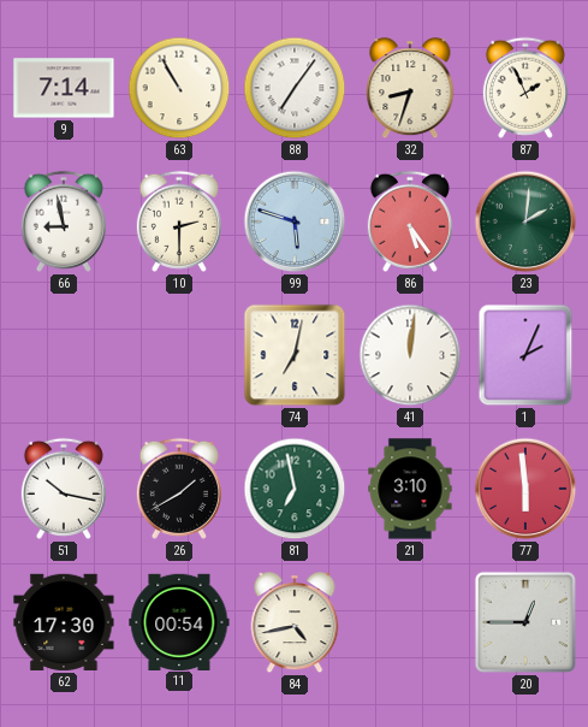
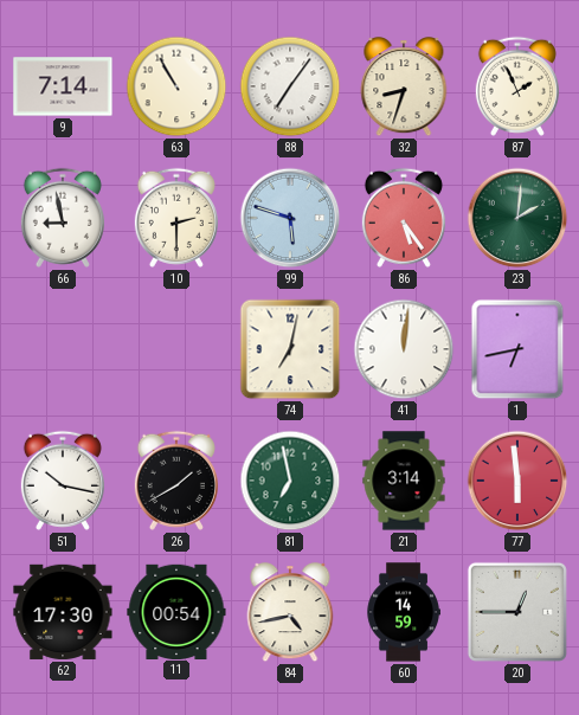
1: 2:04 -> 6:43
21: 3:10 -> 3:14
60: none -> 14:59
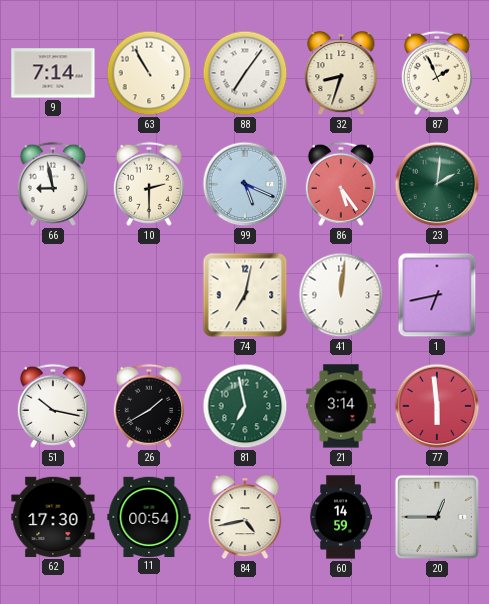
99: 5:48 -> 5:19
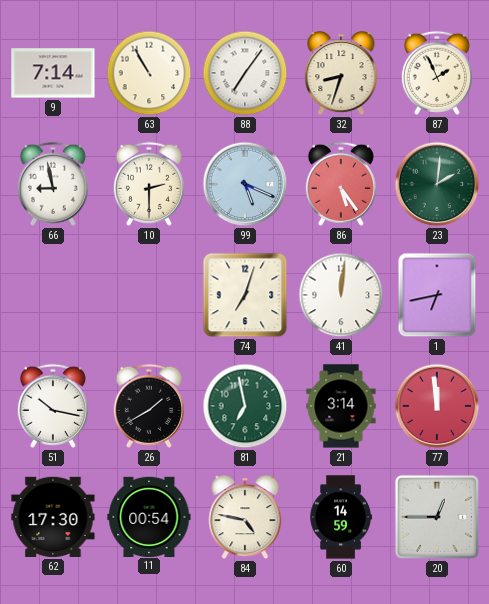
74: 7:02 -> 7:03
77: 5:59 -> 11:59
84: 4:43 -> 4:47
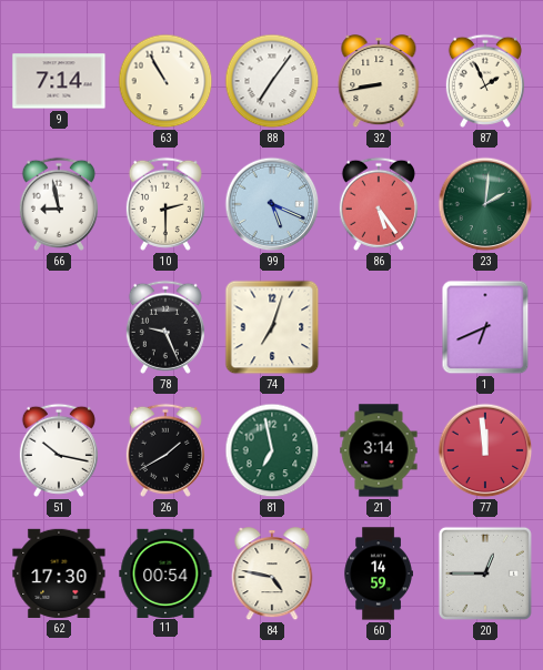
32: 8:33 -> 8:43
78: none -> 9:26
41: 12:01 -> none
1: 6:43 -> 6:41
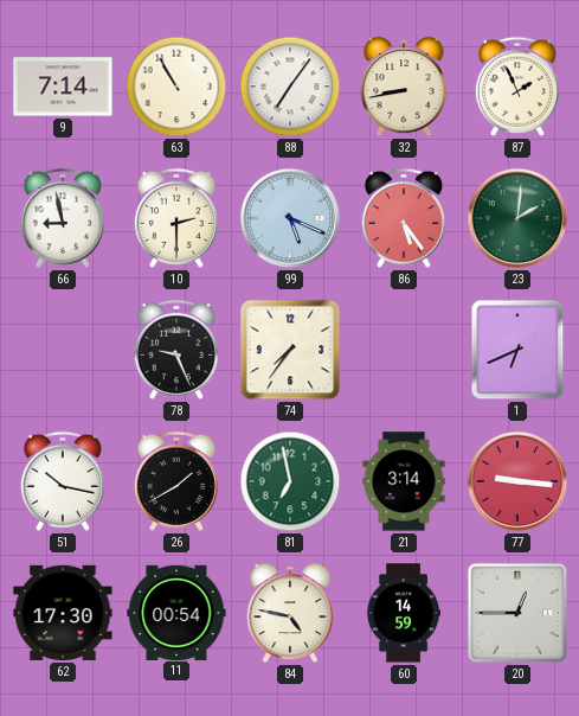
74: 7:03 -> 7:36
77: 11:59 -> 9:16
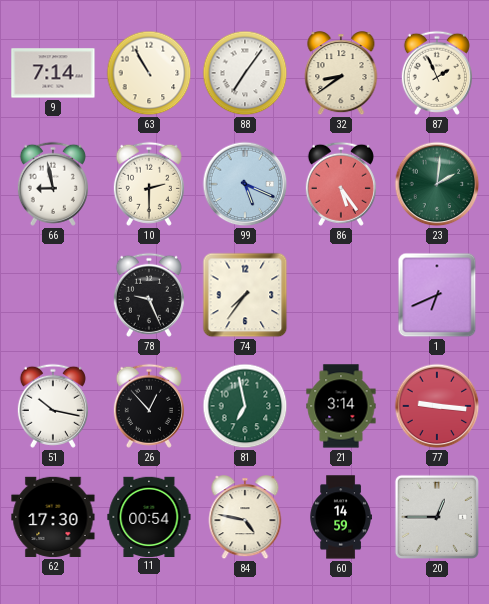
32: 8:43 -> 8:39
26: 1:40 -> 12:53
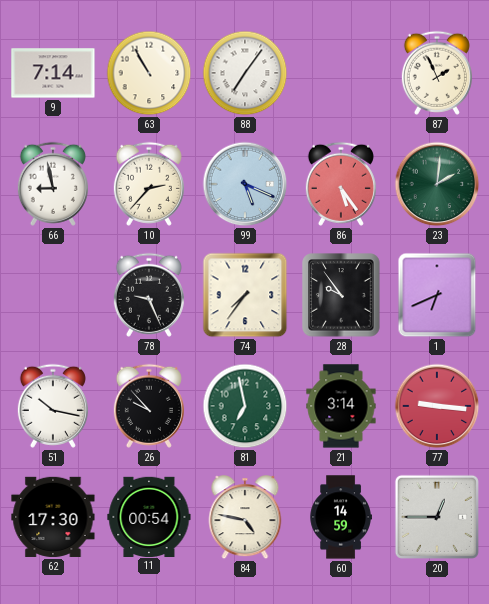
32: 8:39 -> none
10: 2:30 -> 2:37
28: none -> 9:54
26: 12:53 -> 9:53
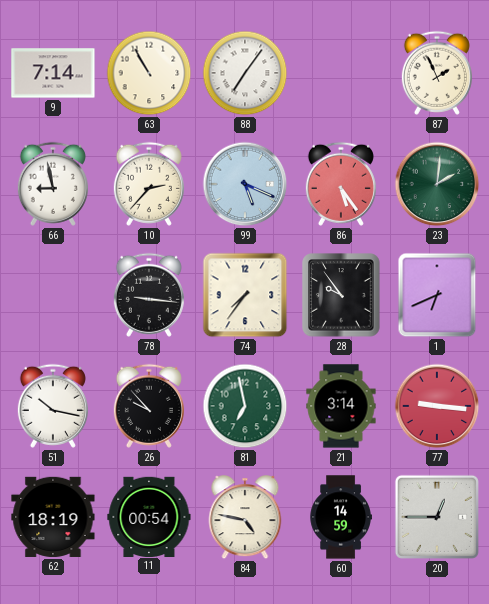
78: 9:26 -> 9:16
62: 17:30 -> 18:19
